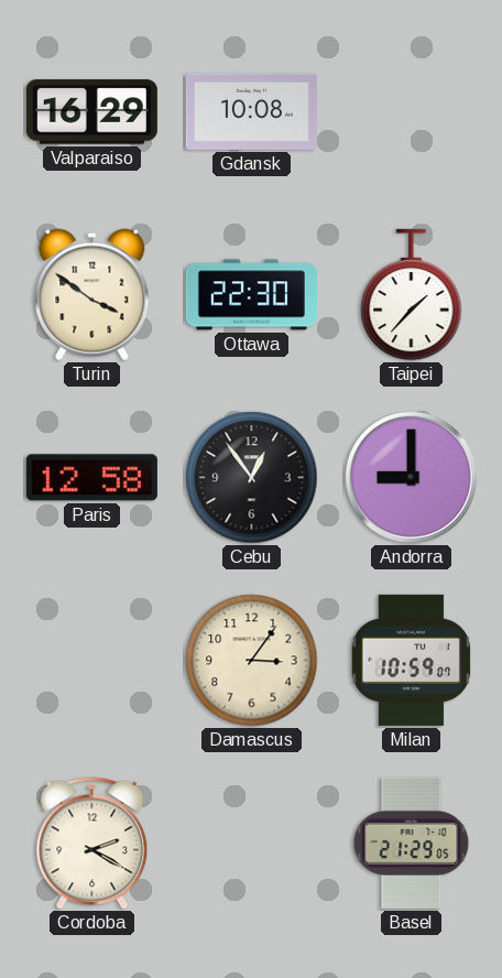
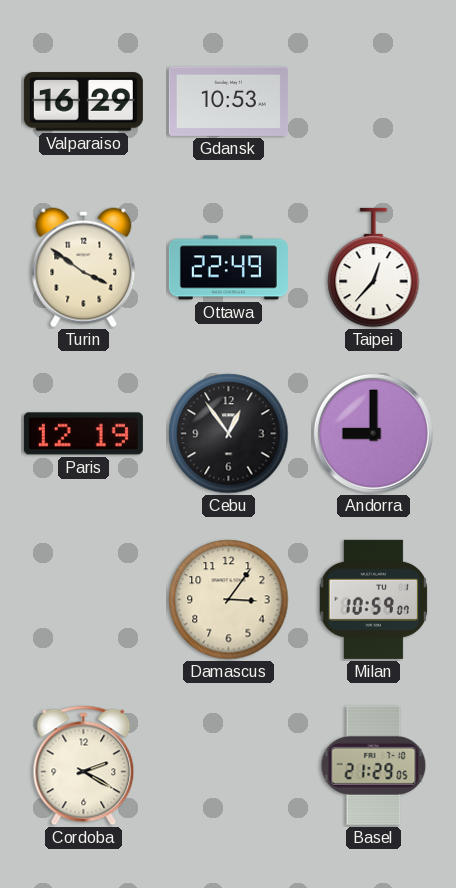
Gdansk: 10:08 -> 10:53
Ottawa: 22:30 -> 22:49
Taipei: 1:37 -> 12:37
Paris: 12:58 -> 12:19
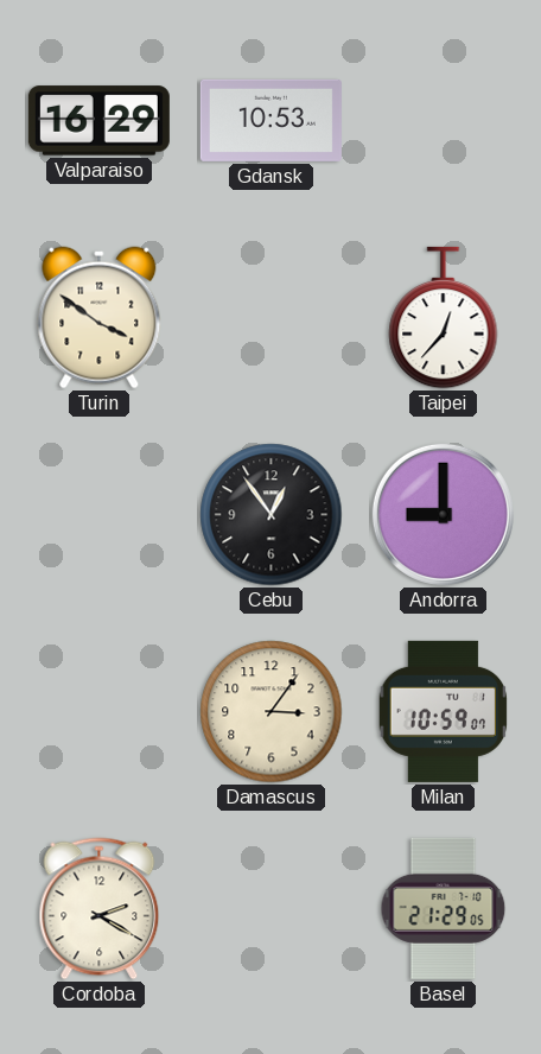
Ottawa: 22:49 -> none
Paris: 12:19 -> none
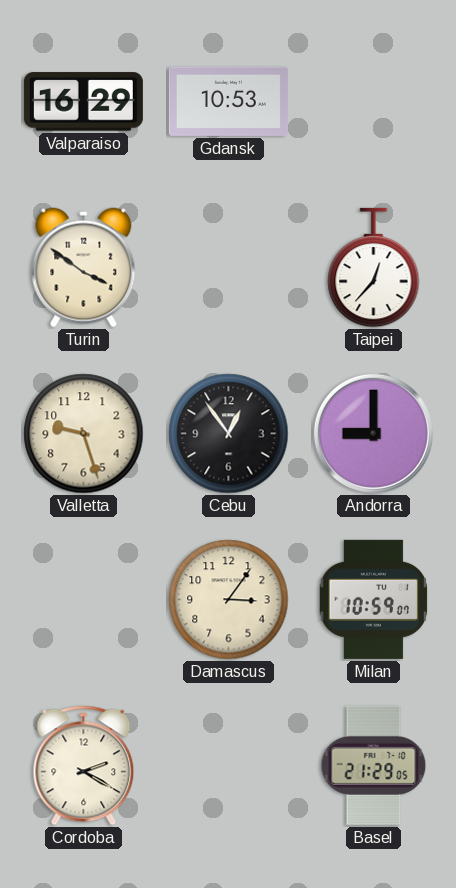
Valletta: none -> 9:27
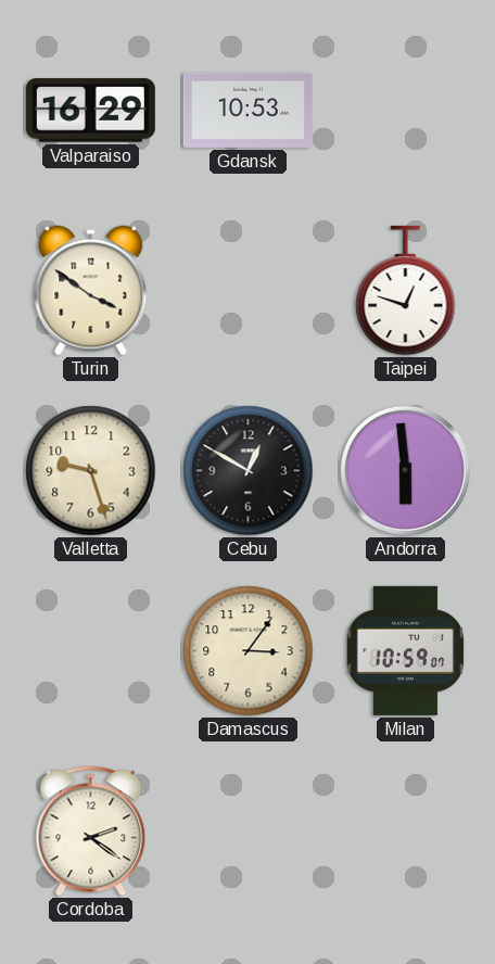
Taipei: 12:37 -> 12:48
Cebu: 12:54 -> 12:50
Andorra: 9:00 -> 5:59
Cordoba: 2:20 -> 2:21
Basel: 21:29 -> none
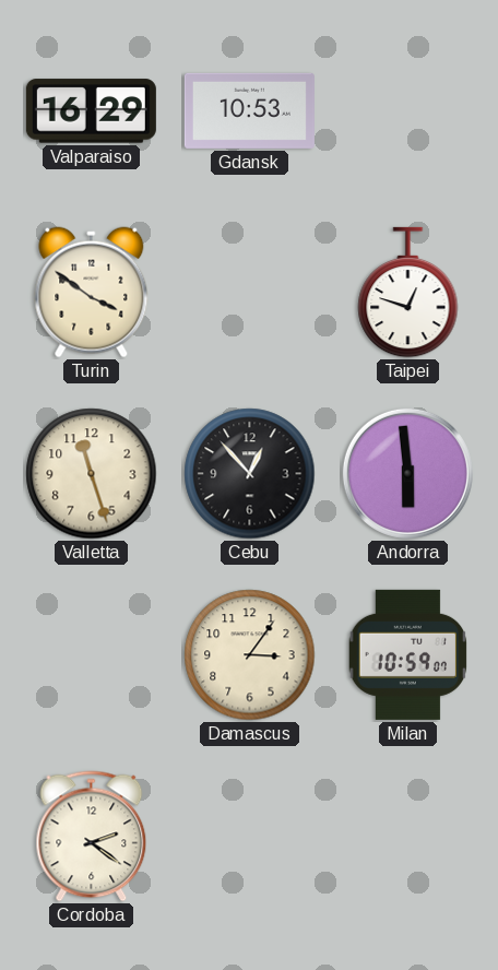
Valletta: 9:27 -> 11:27
Cebu: 12:50 -> 12:53
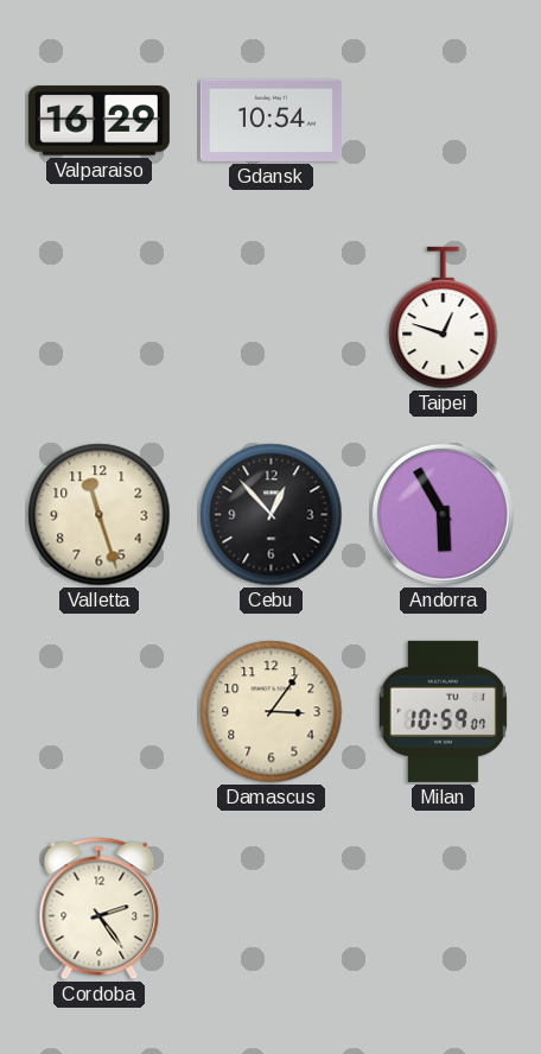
Gdansk: 10:53 -> 10:54
Turin: 3:51 -> none
Andorra: 5:59 -> 5:55
Cordoba: 2:21 -> 2:24
